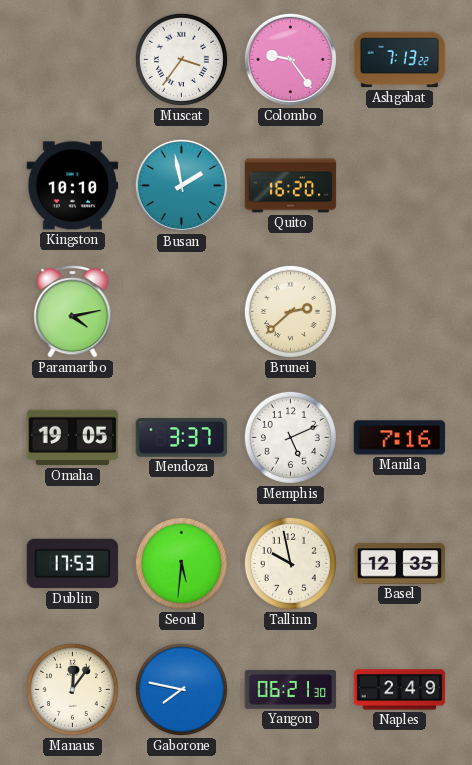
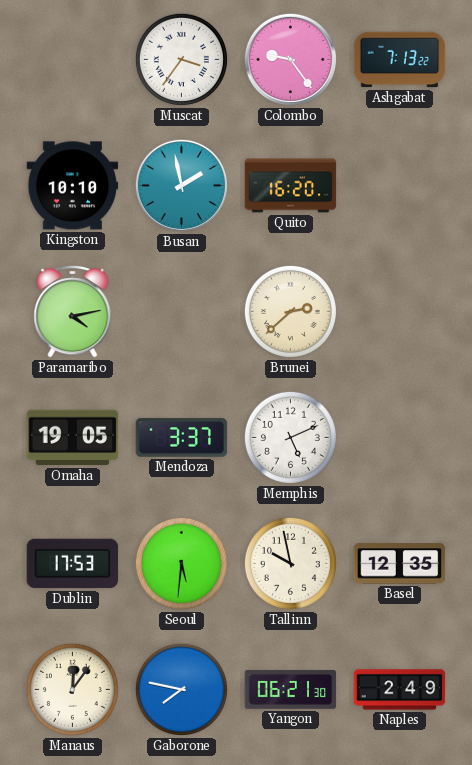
Manila: 7:16 -> none
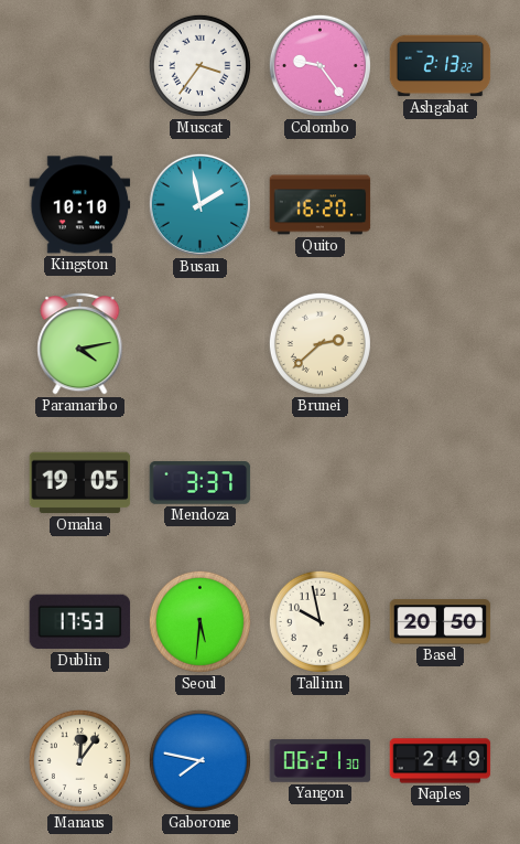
Ashgabat: 7:13 -> 2:13
Memphis: 5:11 -> none
Basel: 12:35 -> 20:50
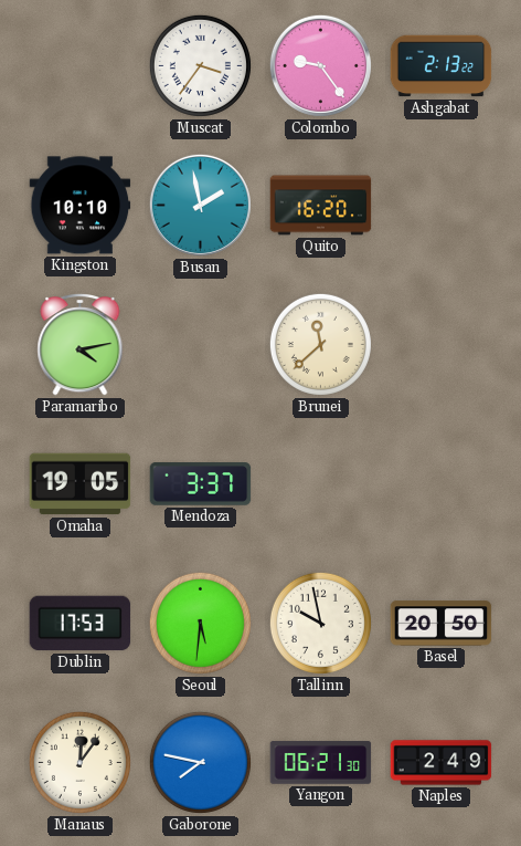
Brunei: 2:38 -> 11:38
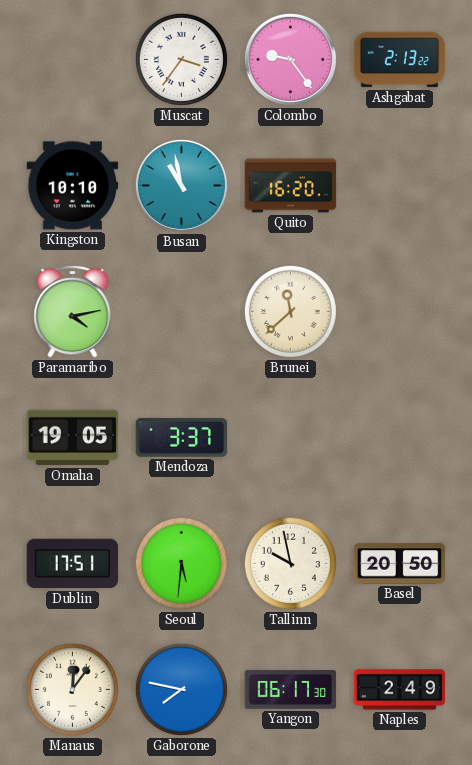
Busan: 1:58 -> 10:58
Dublin: 17:53 -> 17:51
Yangon: 06:21 -> 06:17
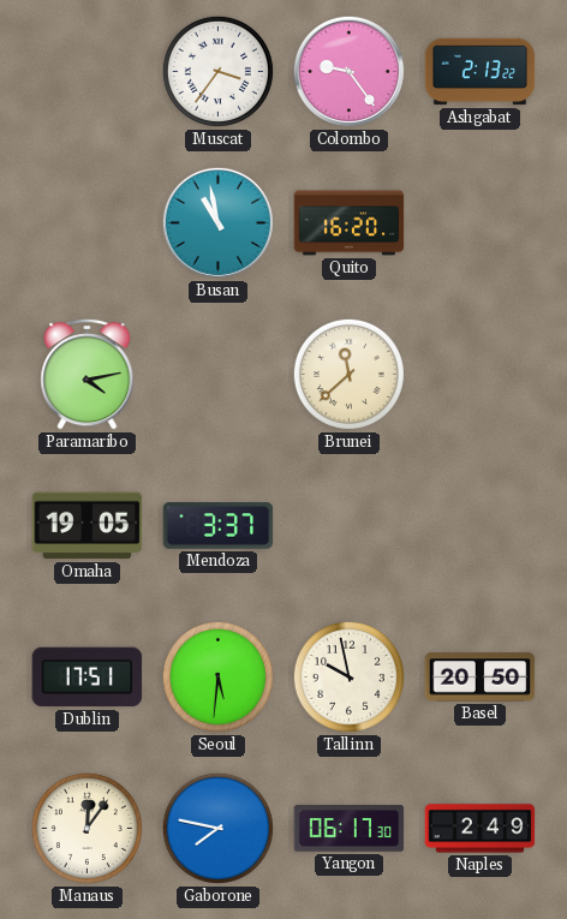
Kingston: 10:10 -> none
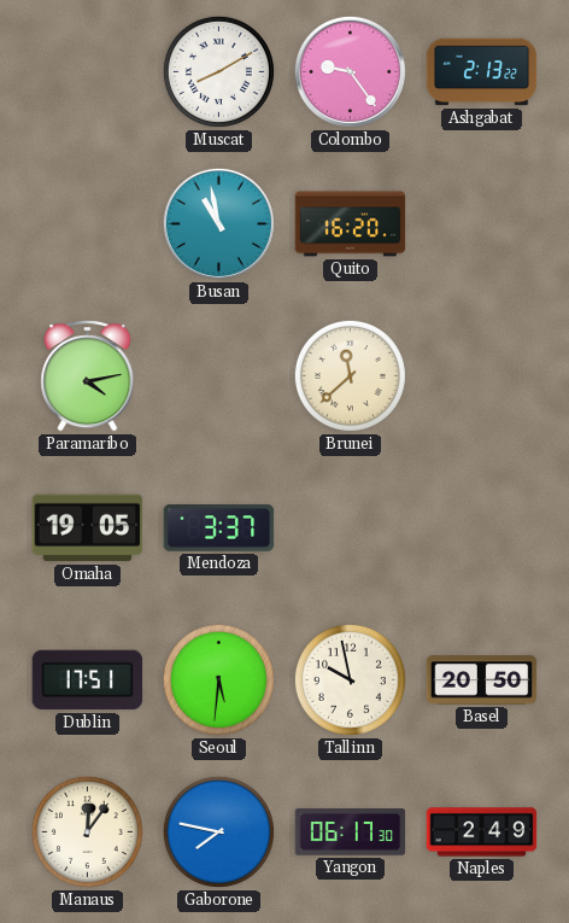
Muscat: 3:36 -> 8:10
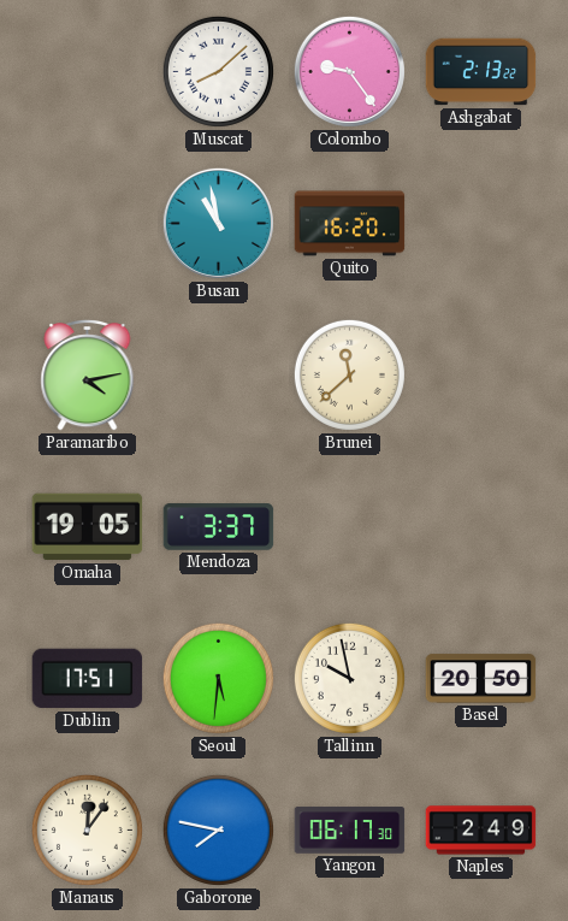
Muscat: 8:10 -> 8:08
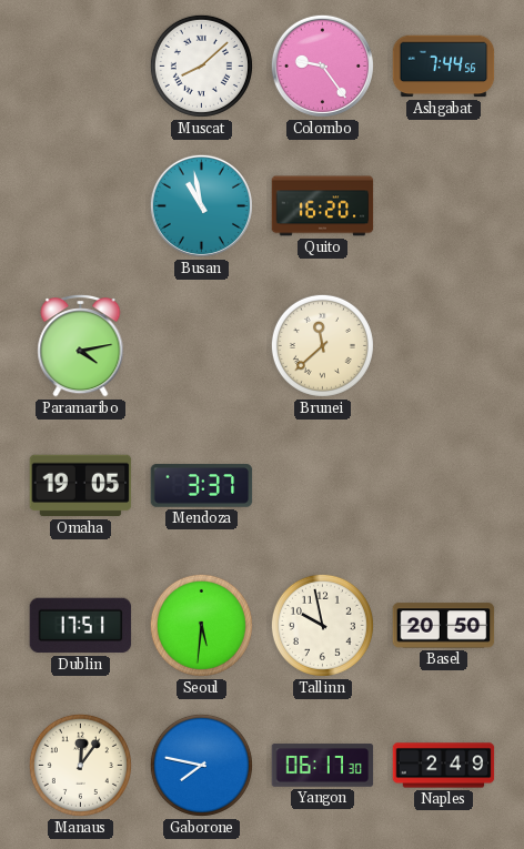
Ashgabat: 2:13 -> 7:44
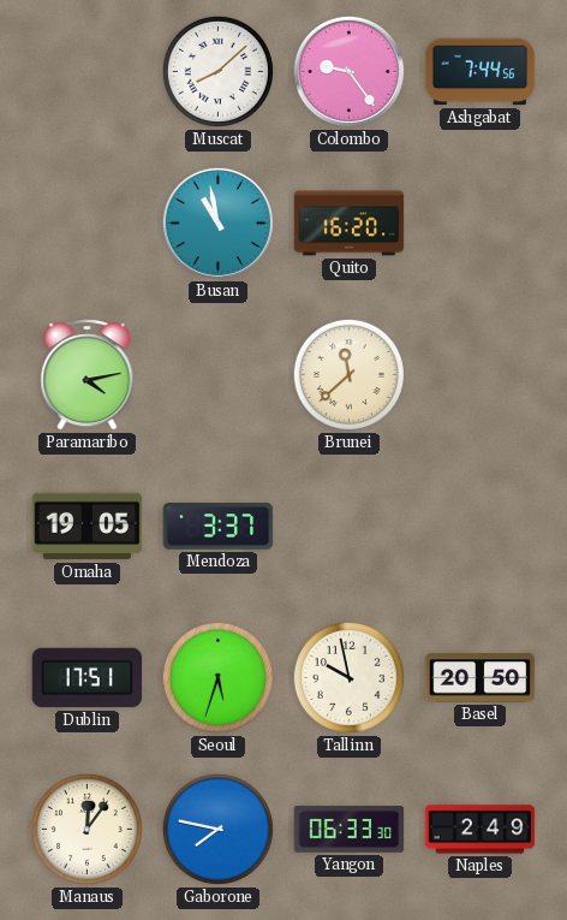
Seoul: 5:31 -> 5:33
Yangon: 06:17 -> 06:33
